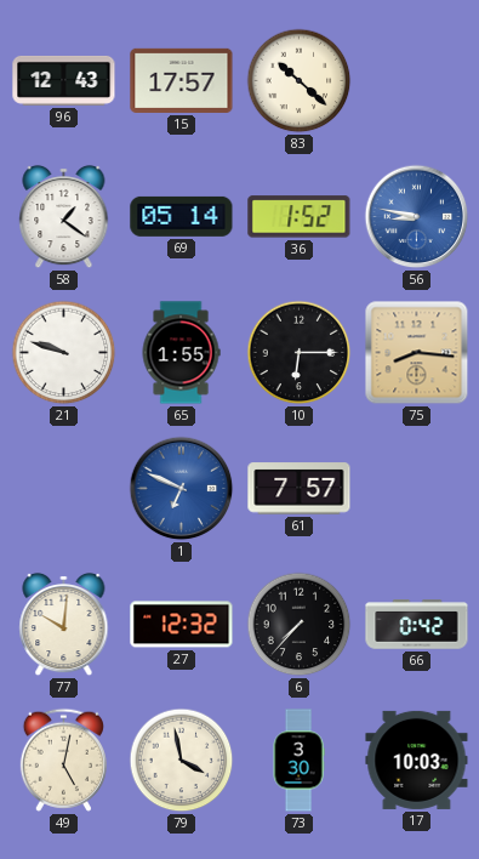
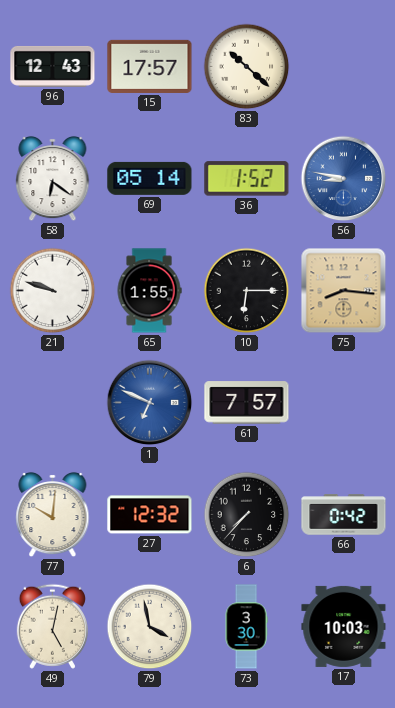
58: 1:21 -> 6:21
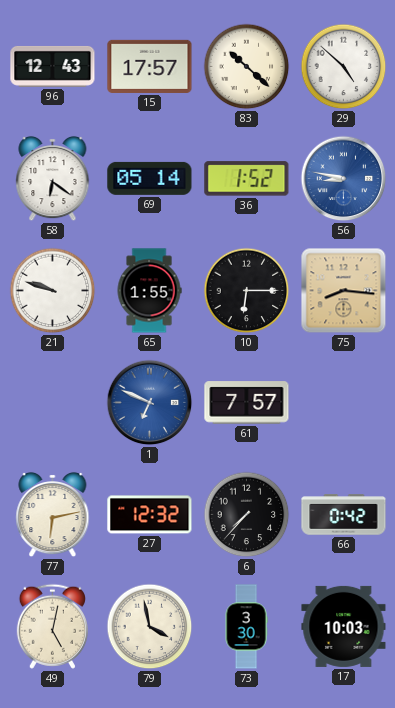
29: none -> 4:52
77: 10:01 -> 6:13
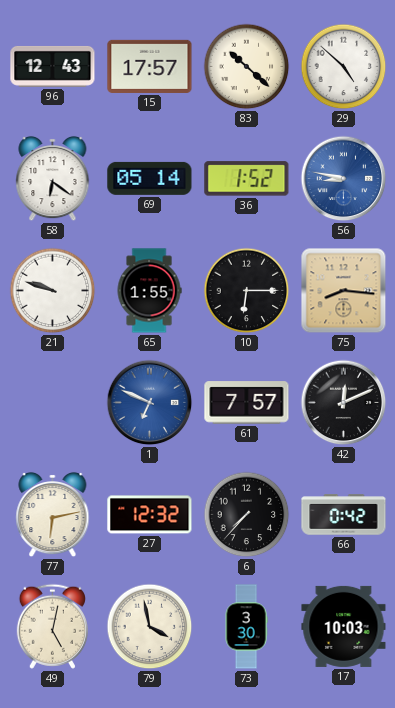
42: none -> 12:11
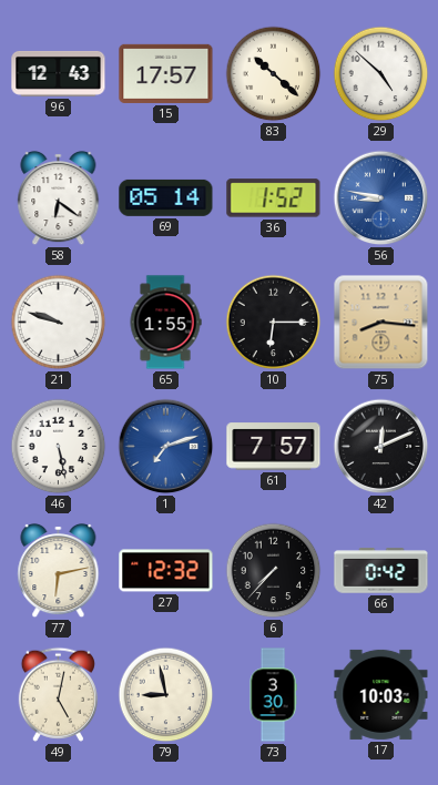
46: none -> 5:28
1: 6:49 -> 7:12
79: 3:58 -> 8:58
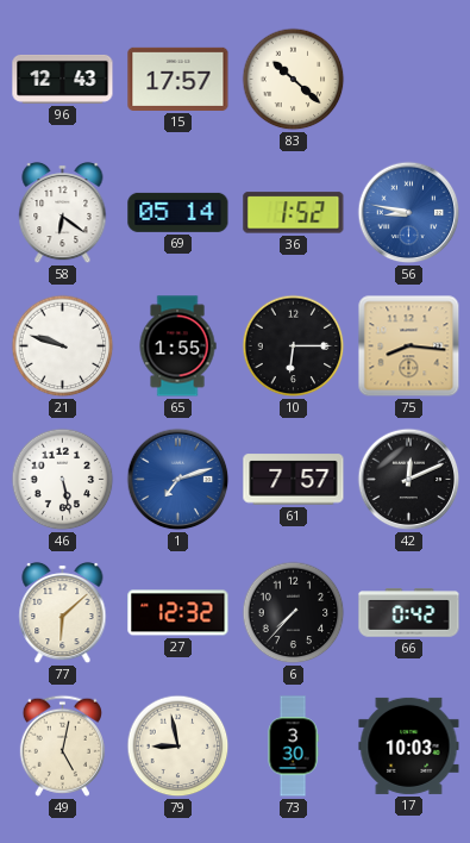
29: 4:52 -> none
77: 6:13 -> 6:08
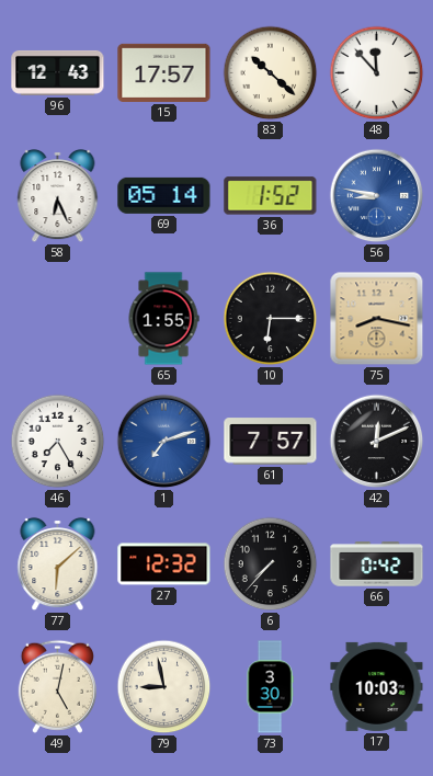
48: none -> 11:53
58: 6:21 -> 6:26
21: 9:48 -> none
75: 8:16 -> 8:17
46: 5:28 -> 7:25
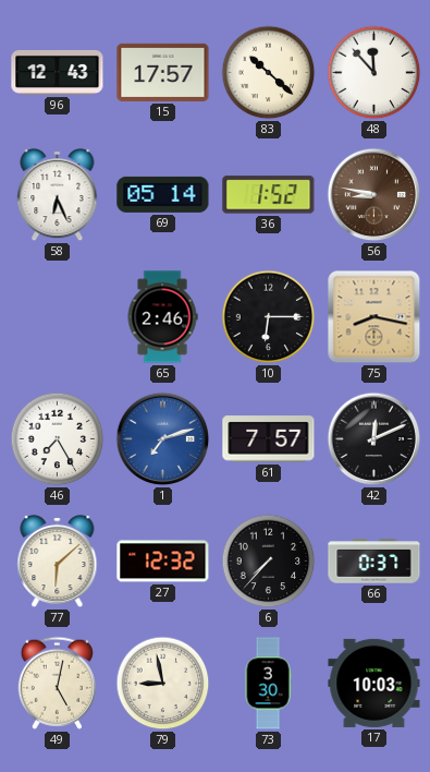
56 dial: blue -> brown
65: 1:55 -> 2:46
66: 0:42 -> 0:37
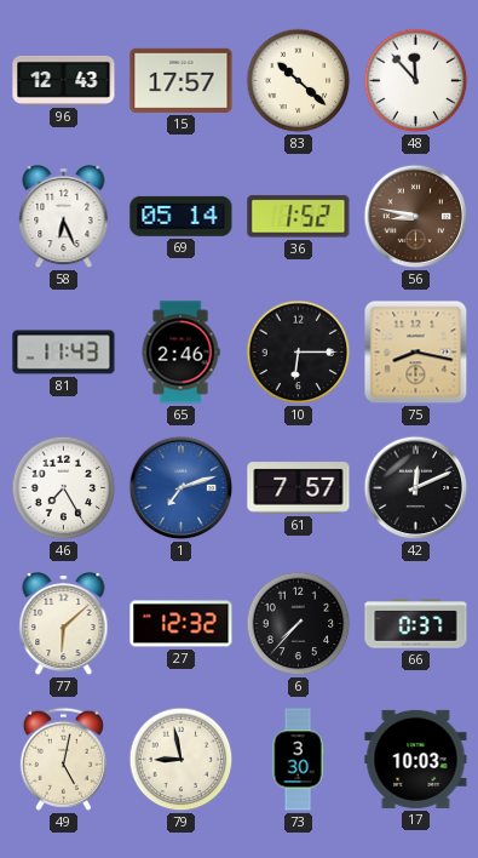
81: none -> 11:43
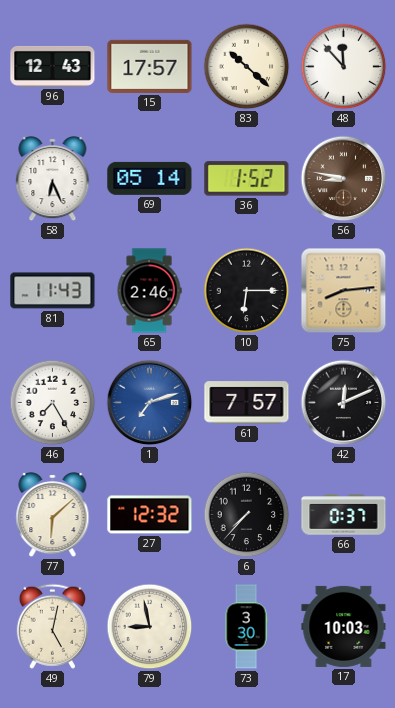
75: 8:17 -> 8:14
